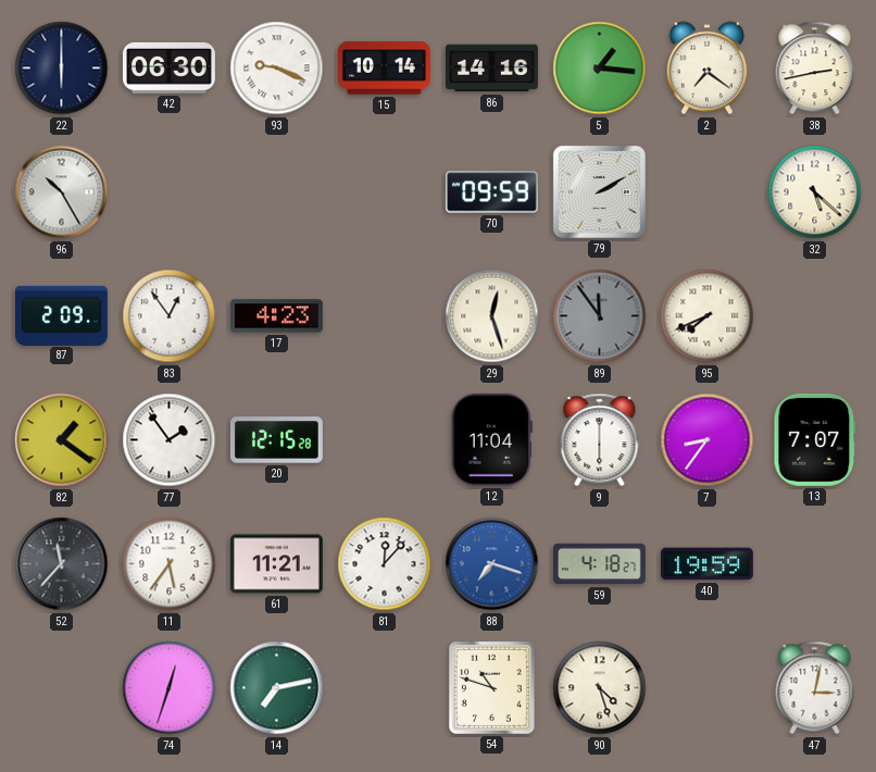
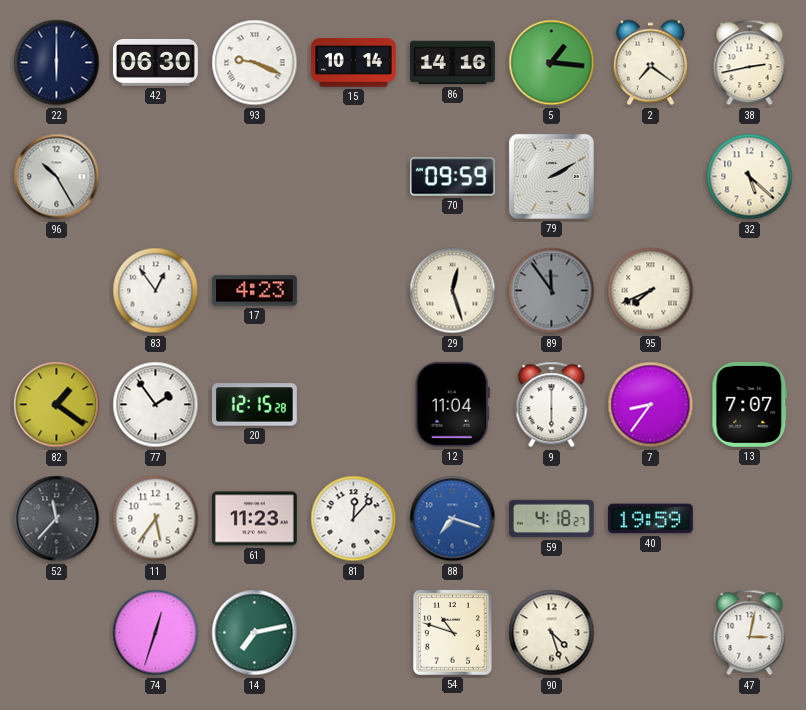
87: 2:09 -> none
61: 11:21 -> 11:23
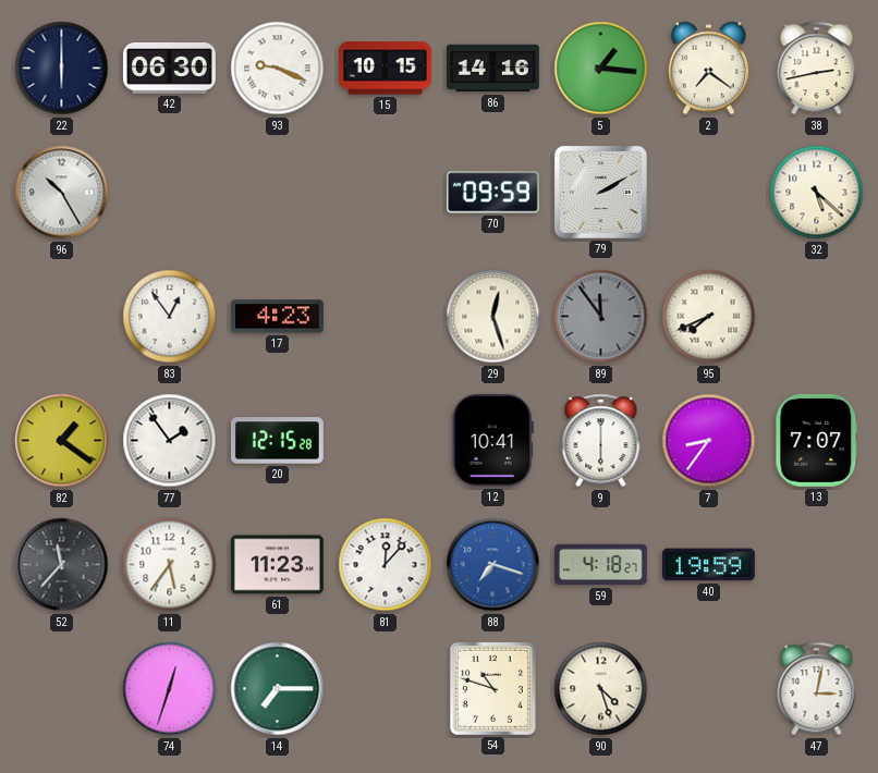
15: 10:14 -> 10:15
12: 11:04 -> 10:41
14: 7:13 -> 7:15
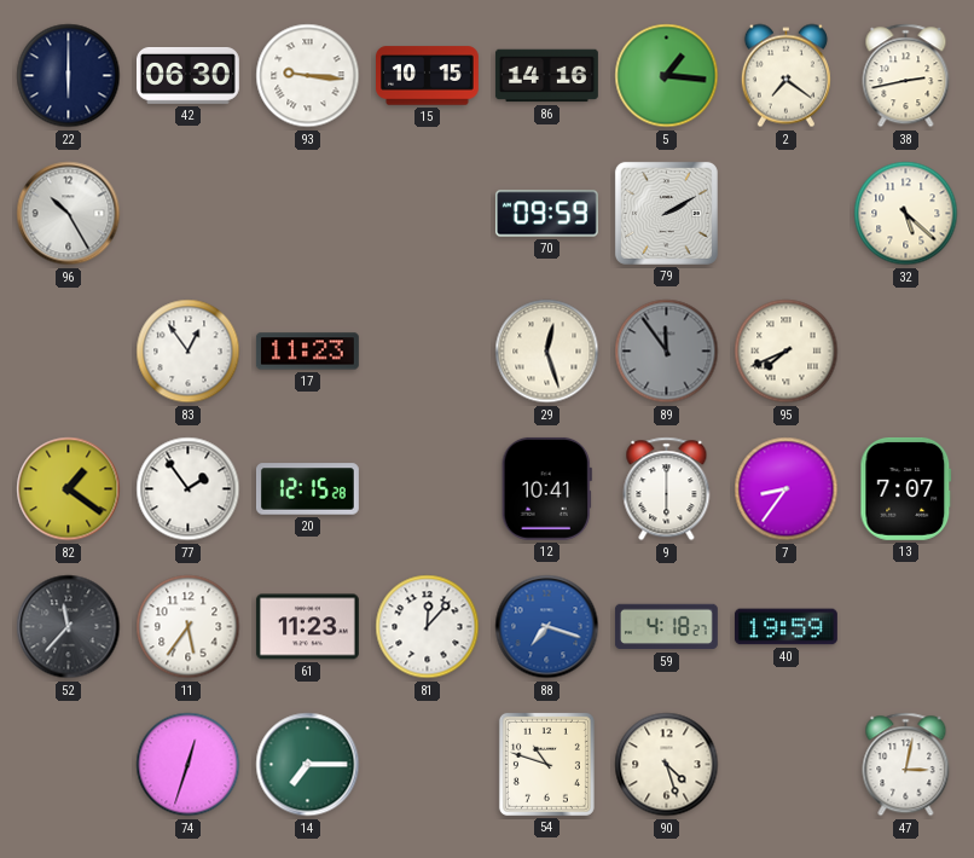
93: 9:19 -> 9:16
17: 4:23 -> 11:23
